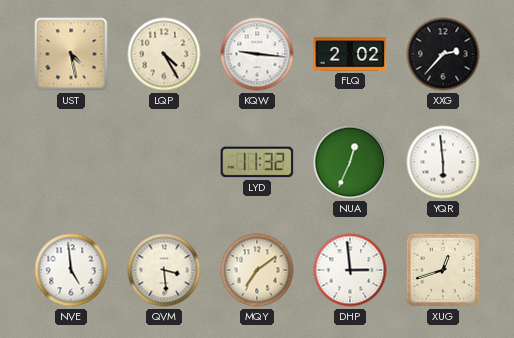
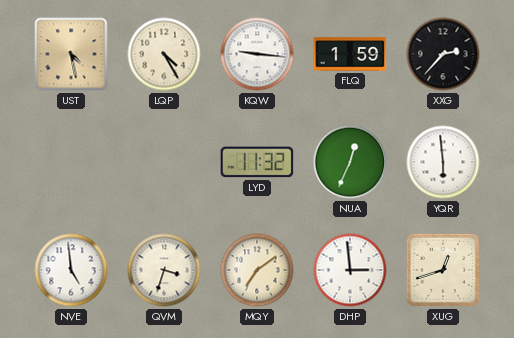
FLQ: 2:02 -> 1:59
QVM: 3:29 -> 3:33
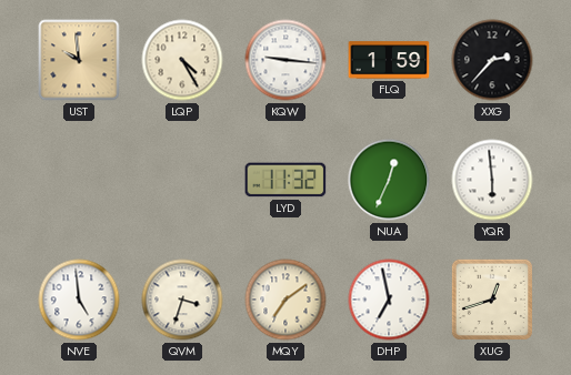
UST: 4:28 -> 9:59
DHP: 2:59 -> 6:58
